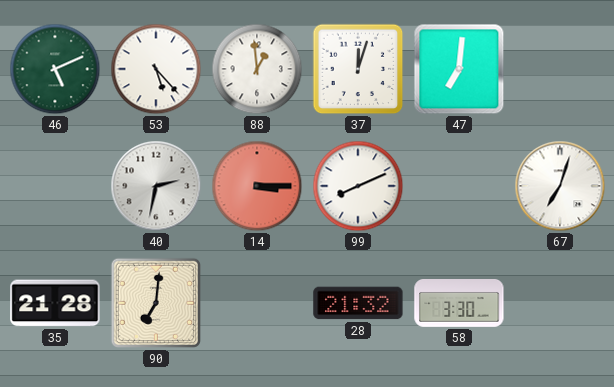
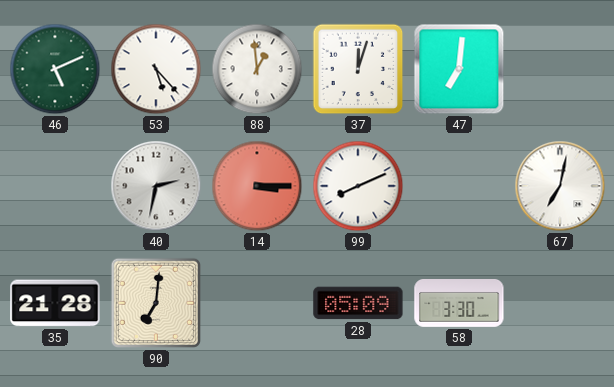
67: 7:03 -> 7:02
28: 21:32 -> 05:09
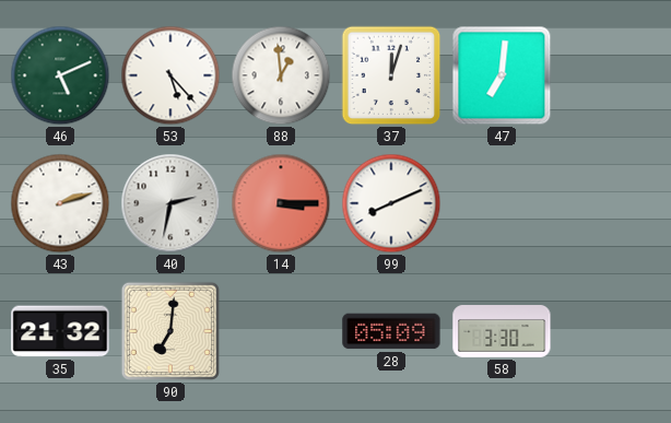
43: none -> 2:12
67: 7:02 -> none
35: 21:28 -> 21:32
